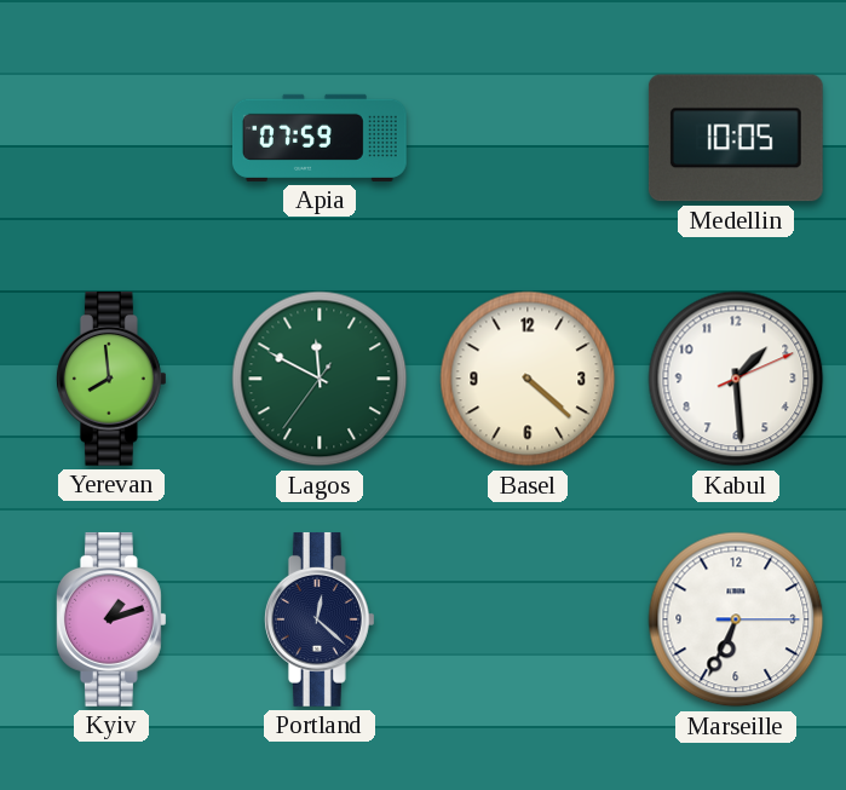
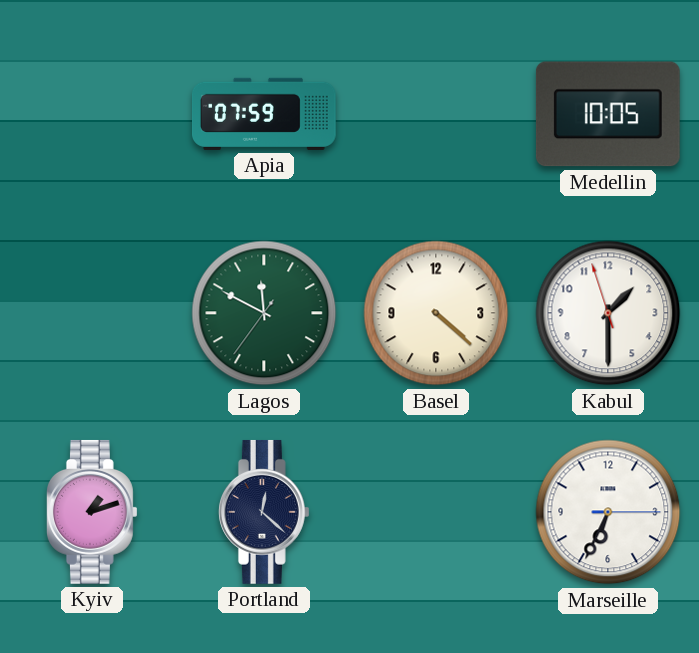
Yerevan: 7:59 -> none
Kabul: 1:29:11 -> 1:29:57
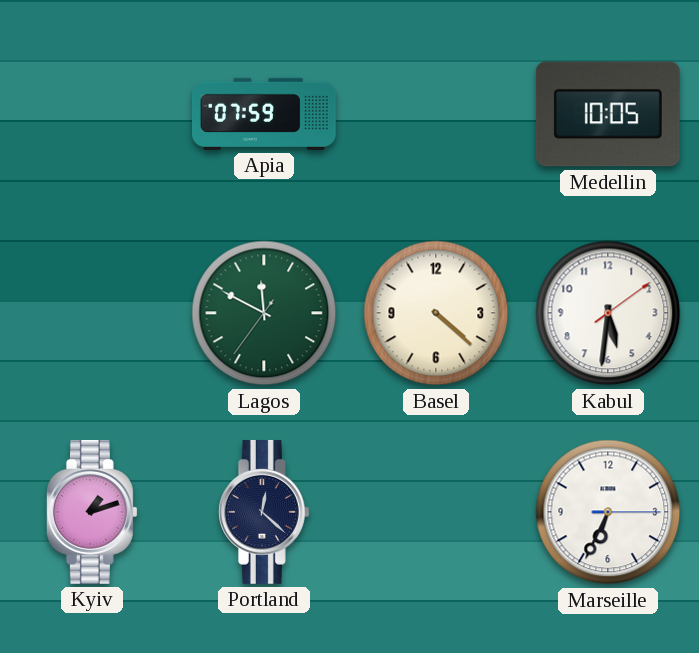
Kabul: 1:29 -> 5:31
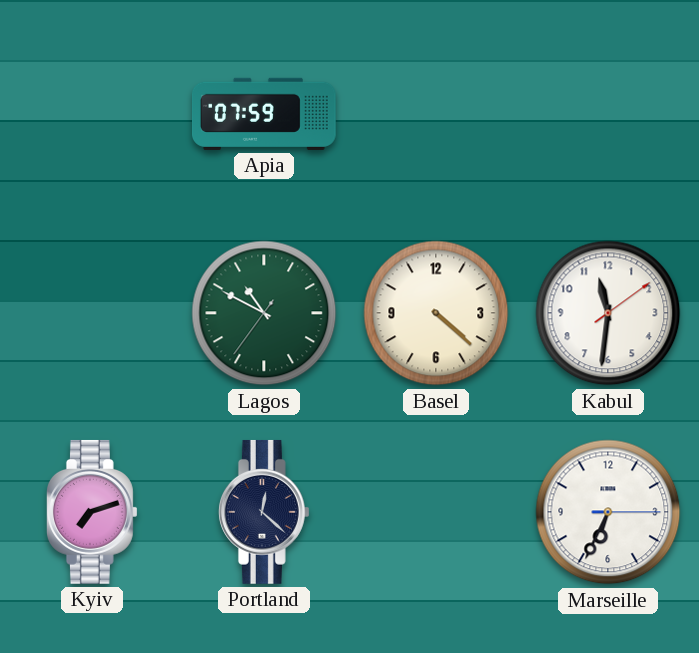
Medellin: 10:05 -> none
Lagos: 11:49 -> 10:49
Kabul: 5:31 -> 11:31
Kyiv: 1:12 -> 7:12
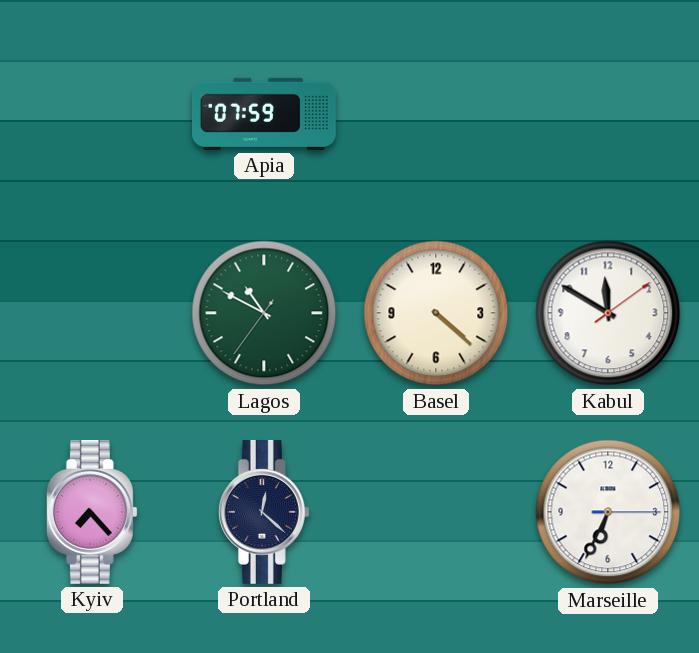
Kabul: 11:31 -> 11:50
Kyiv: 7:12 -> 7:23
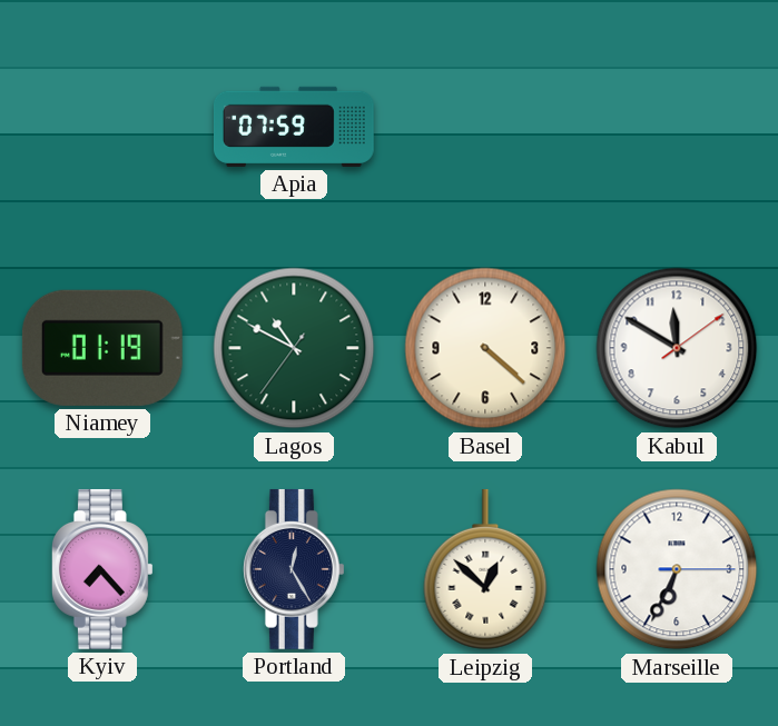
Niamey: none -> 01:19
Portland: 12:22 -> 12:25
Leipzig: none -> 12:52
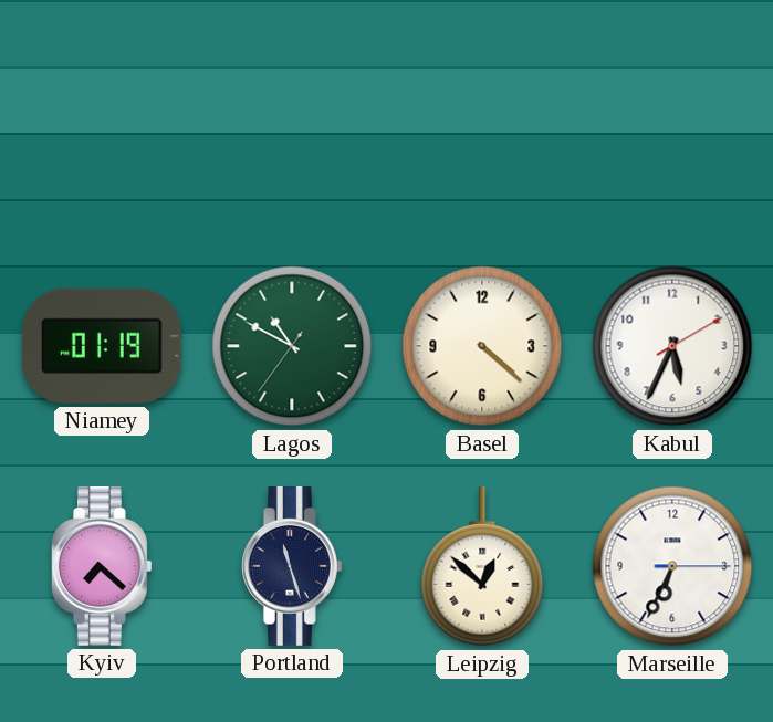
Apia: 07:59 -> none
Kabul: 11:50 -> 5:34
Kyiv: 7:23 -> 7:22
Portland: 12:25 -> 11:27
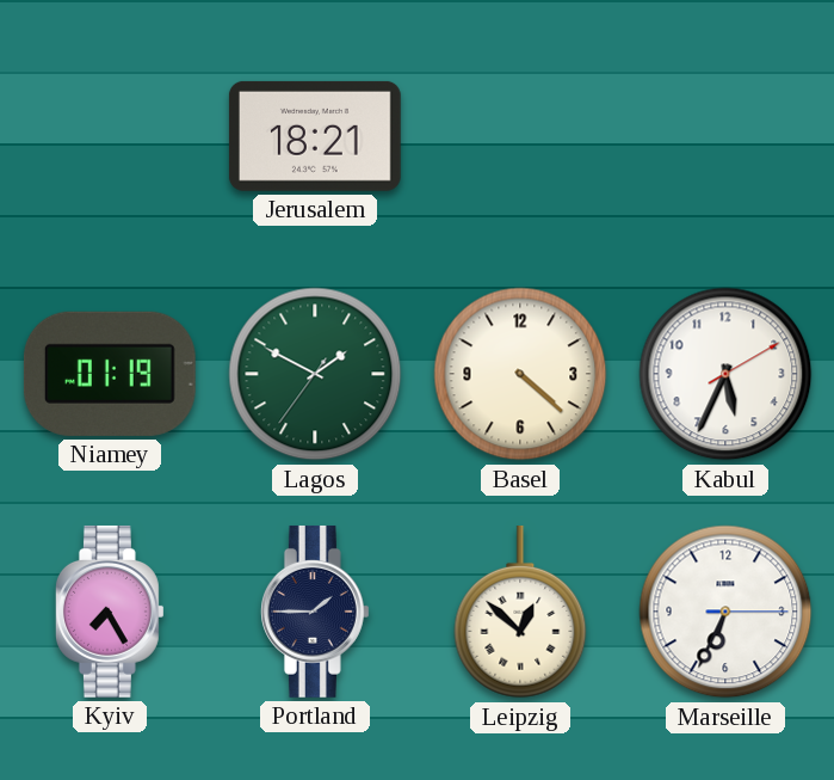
Jerusalem: none -> 18:21
Lagos: 10:49 -> 1:49
Kyiv: 7:22 -> 7:25
Portland: 11:27 -> 1:45
